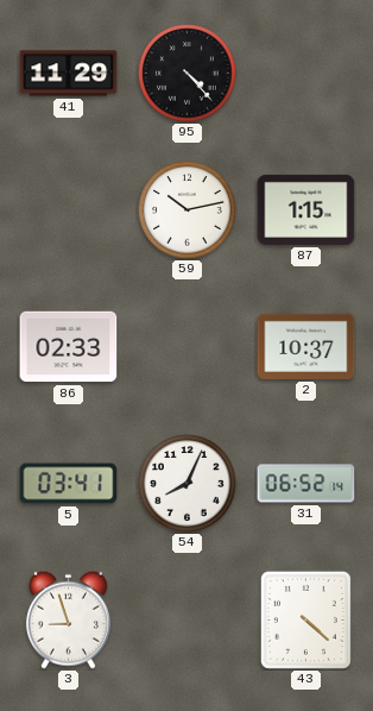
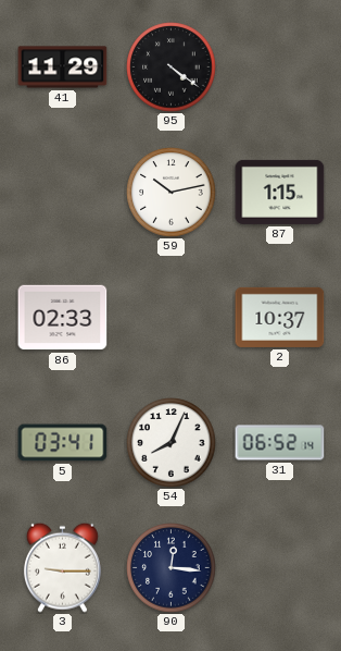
95: 4:23 -> 4:21
3: 8:57 -> 9:15
90: none -> 12:16
43: 4:22 -> none
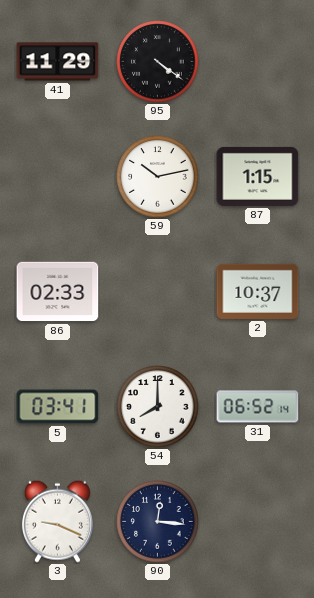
54: 8:04 -> 8:00
3: 9:15 -> 9:19
